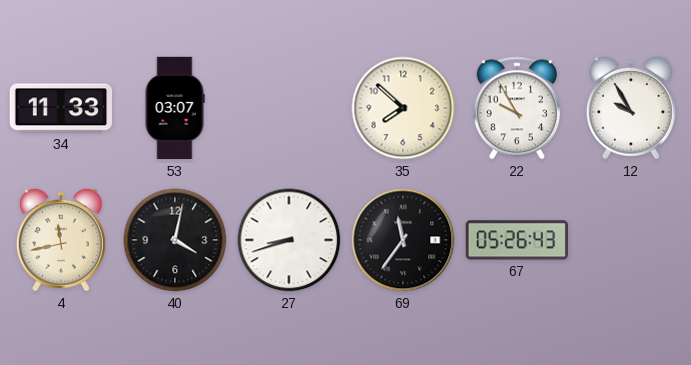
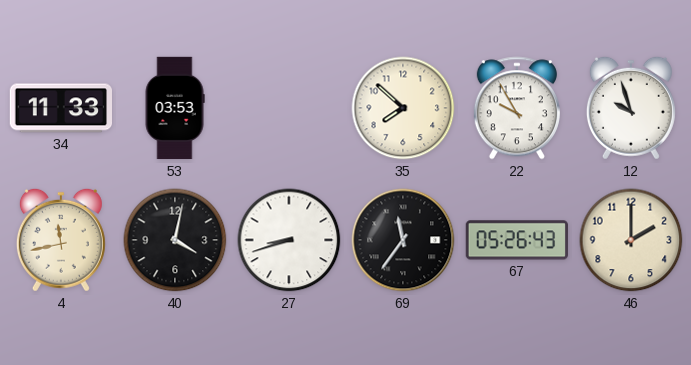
53: 03:07 -> 03:53
12: 9:55 -> 9:57
46: none -> 2:00
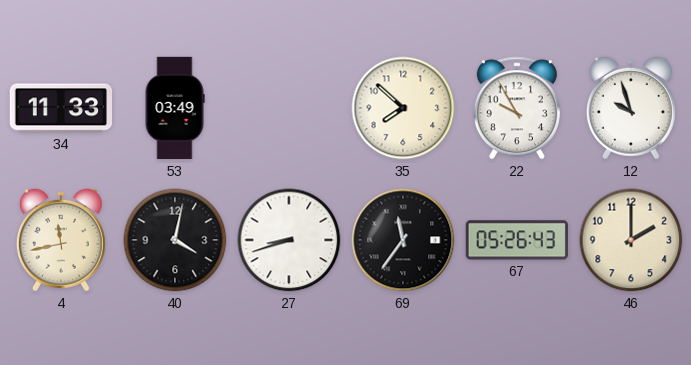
53: 03:53 -> 03:49
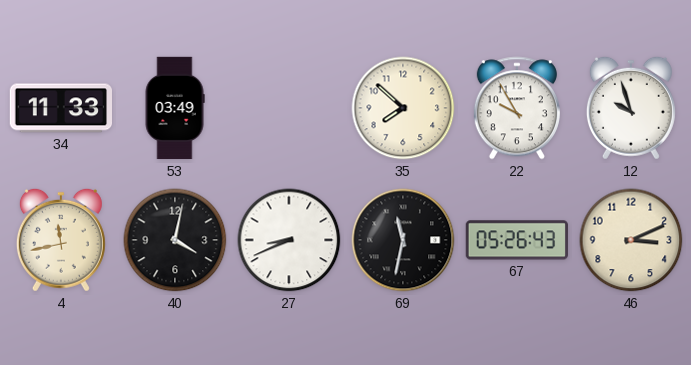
27: 8:42 -> 8:41
69: 11:36 -> 11:32
46: 2:00 -> 3:11
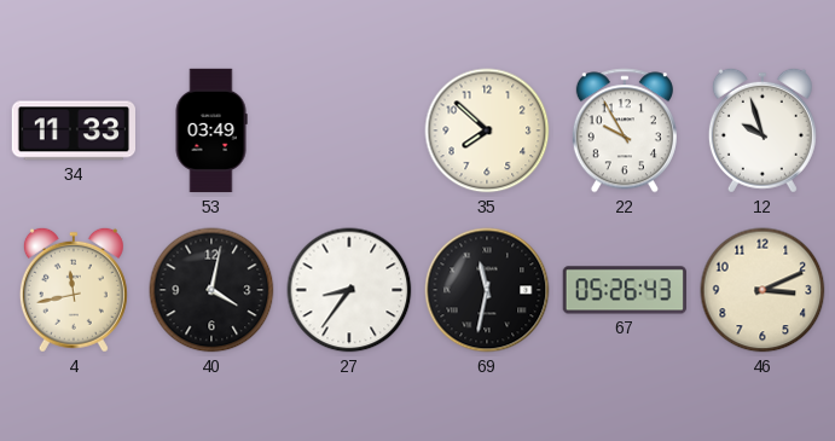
27: 8:41 -> 8:36
